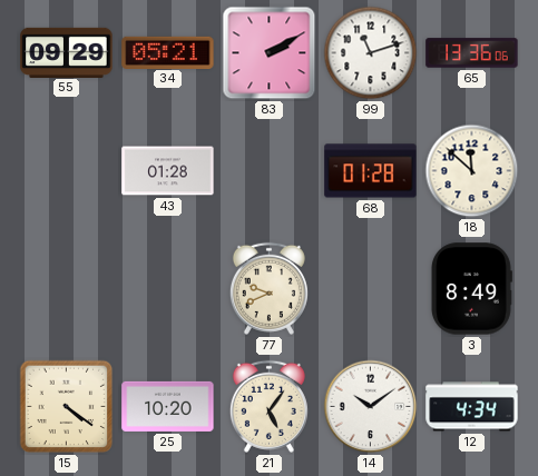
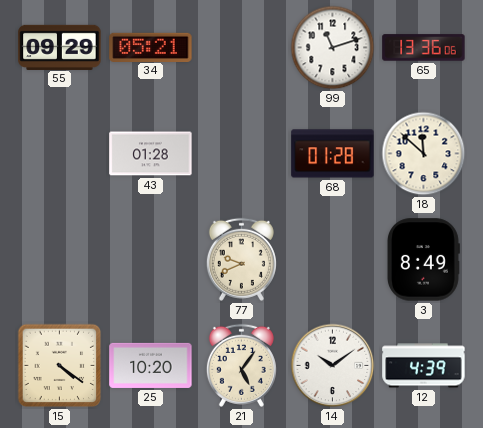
83: 2:10 -> none
12: 4:34 -> 4:39
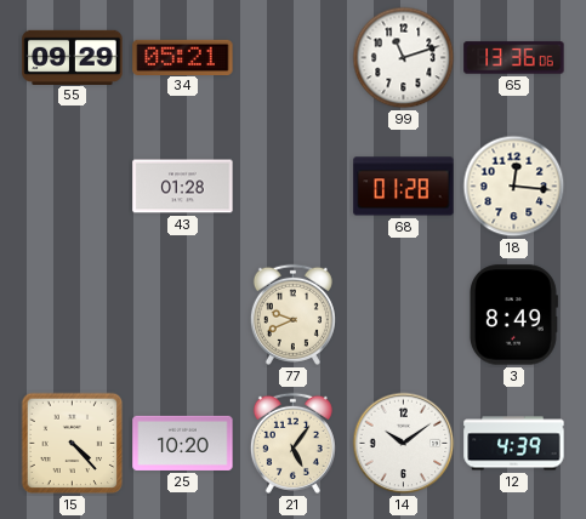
18: 11:52 -> 12:16
15: 4:21 -> 4:23
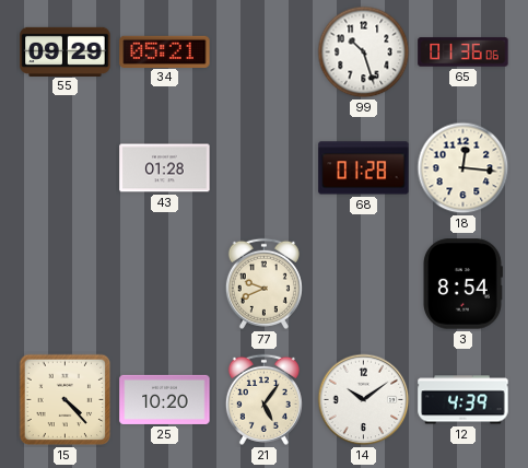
99: 11:12 -> 10:27
65: 13:36 -> 01:36
3: 8:49 -> 8:54
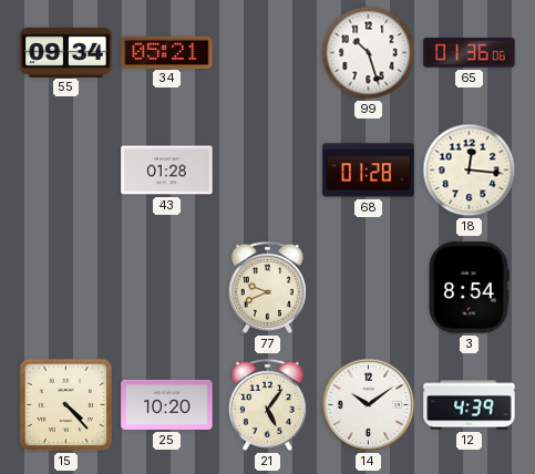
55: 09:29 -> 09:34
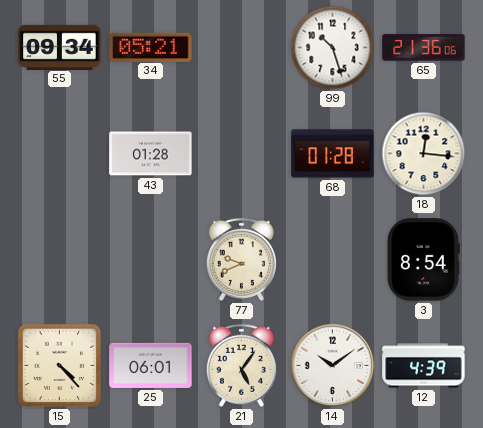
65: 01:36 -> 21:36
25: 10:20 -> 06:01
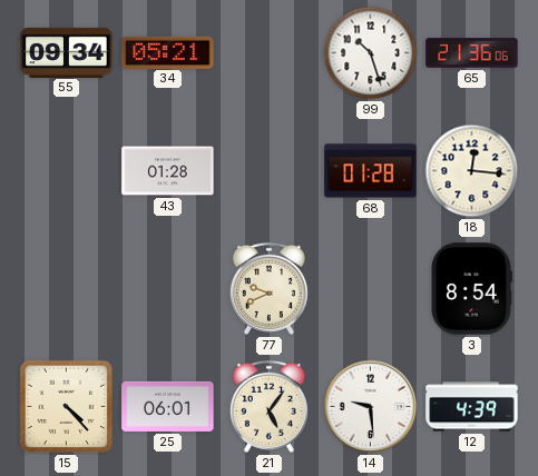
14: 10:09 -> 9:29
